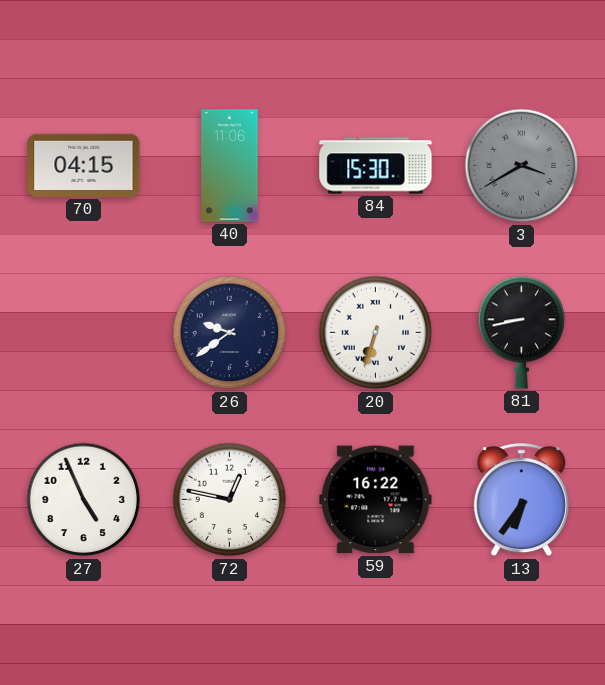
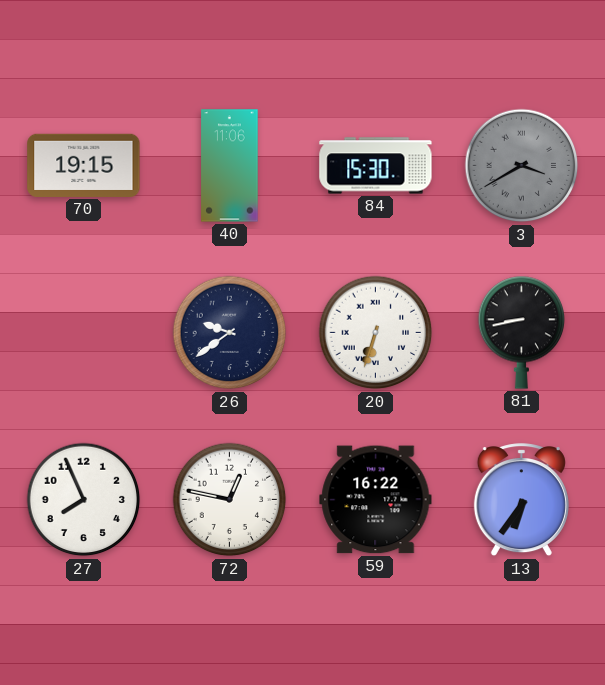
70: 04:15 -> 19:15
27: 4:56 -> 7:56
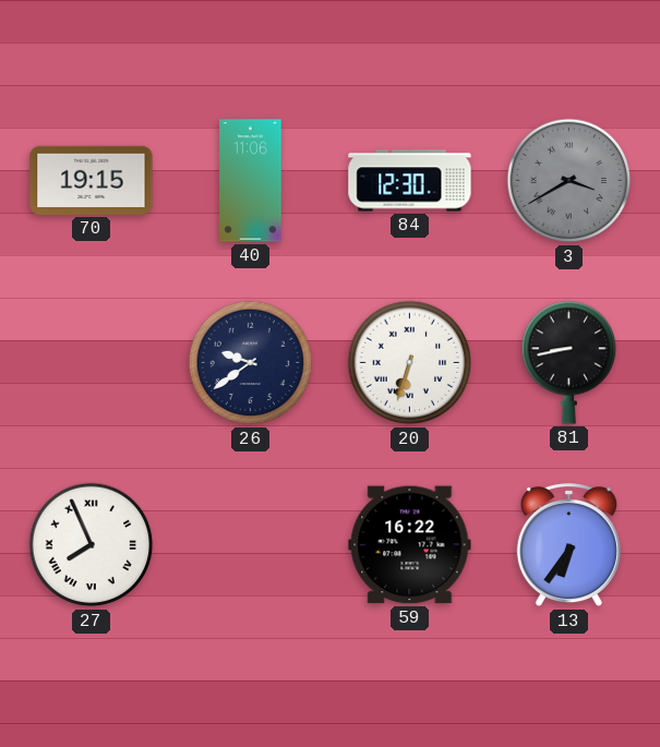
84: 15:30 -> 12:30
27 numerals: Arabic -> Roman
72: 12:47 -> none
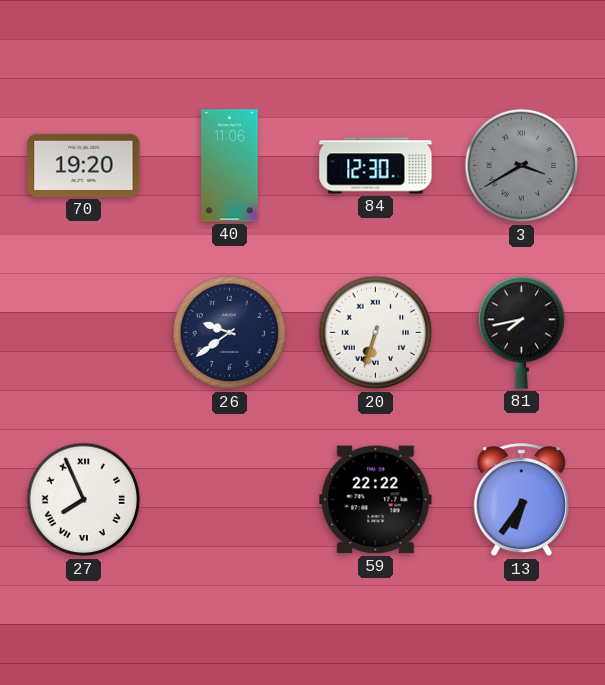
70: 19:15 -> 19:20
81: 8:43 -> 7:43
59: 16:22 -> 22:22
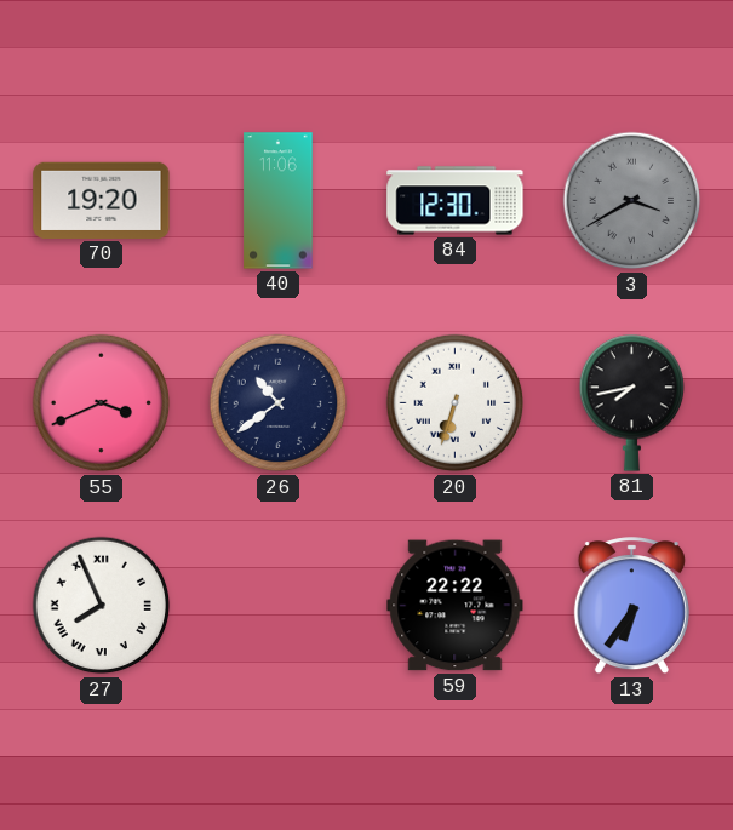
55: none -> 3:41
26: 9:39 -> 10:39
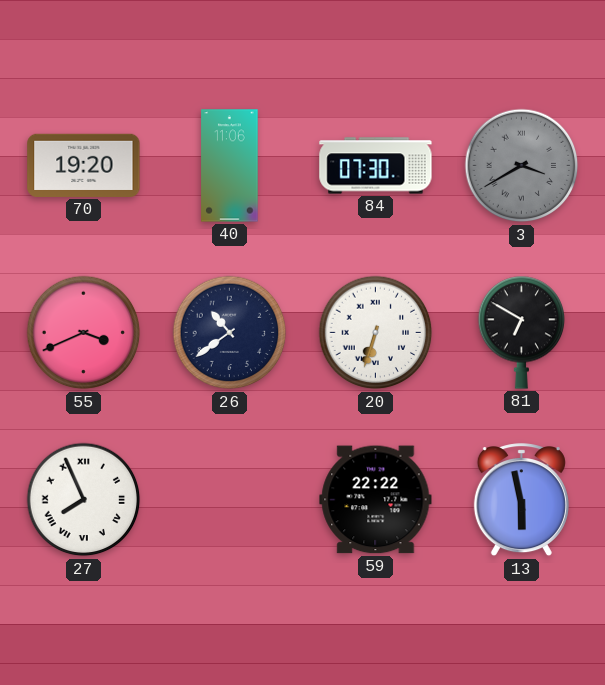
84: 12:30 -> 07:30
81: 7:43 -> 6:50
13: 6:36 -> 5:58
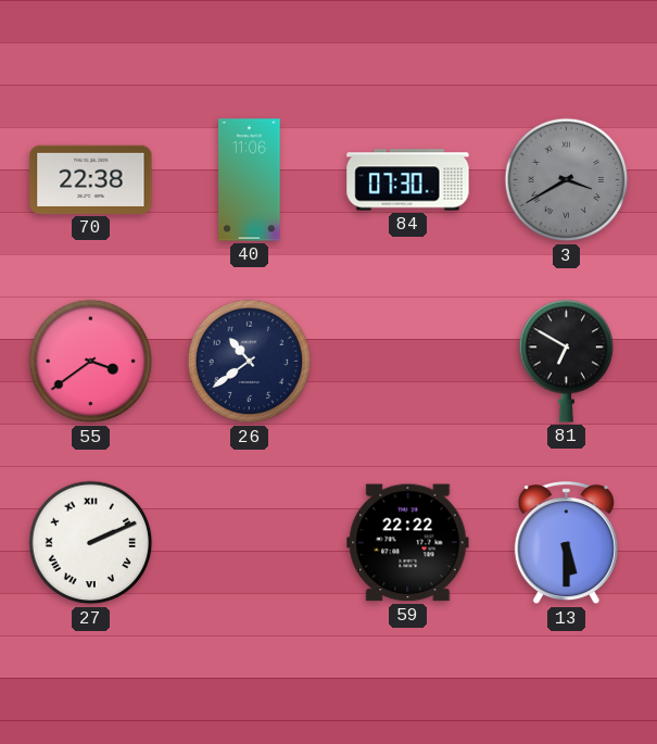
70: 19:20 -> 22:38
55: 3:41 -> 3:39
20: 6:33 -> none
27: 7:56 -> 2:11
13: 5:58 -> 5:30
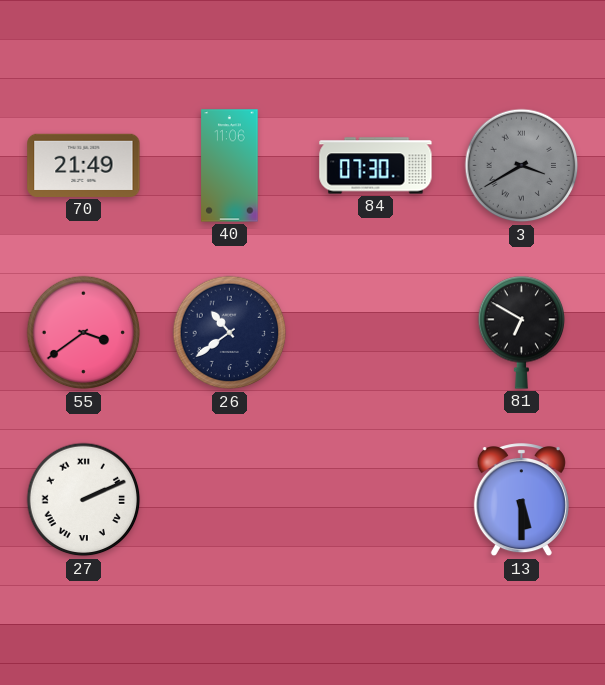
70: 22:38 -> 21:49
59: 22:22 -> none
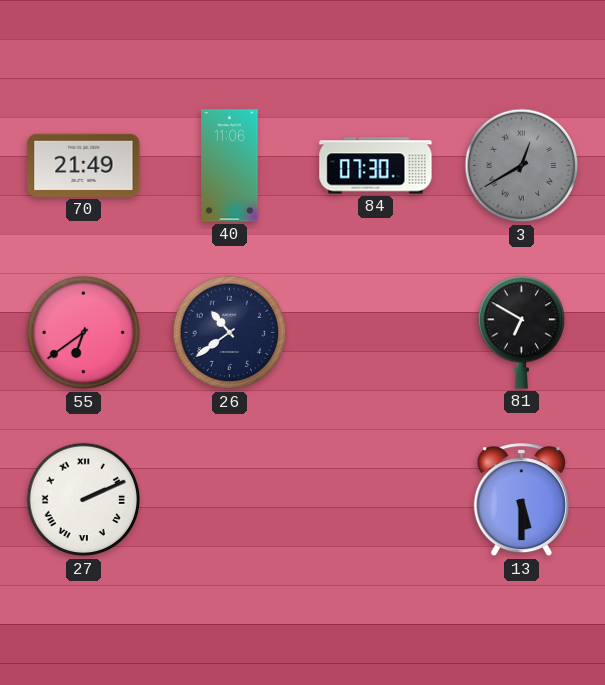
3: 3:40 -> 12:40
55: 3:39 -> 6:39
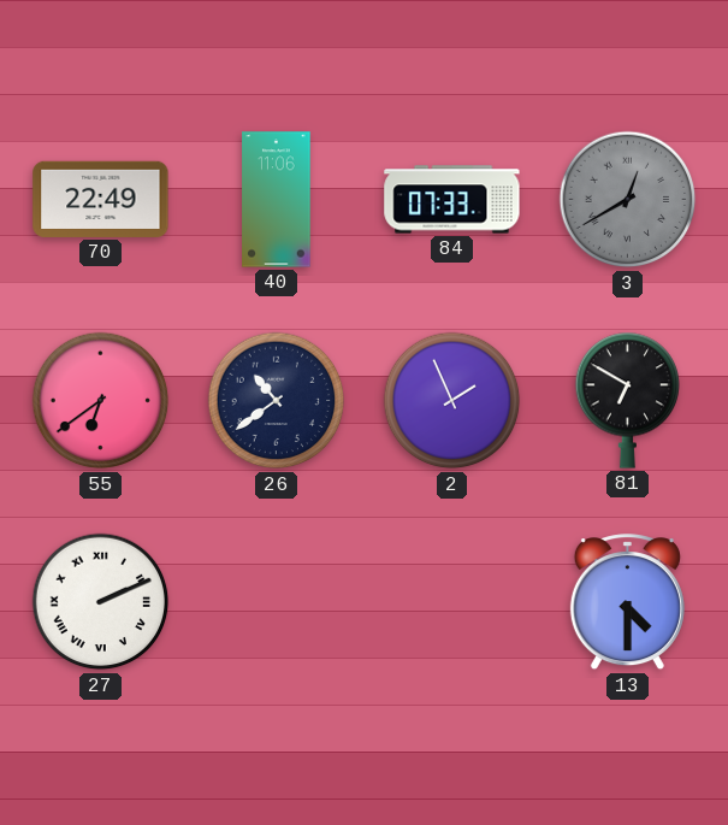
70: 21:49 -> 22:49
84: 07:30 -> 07:33
2: none -> 1:56
13: 5:30 -> 4:30
